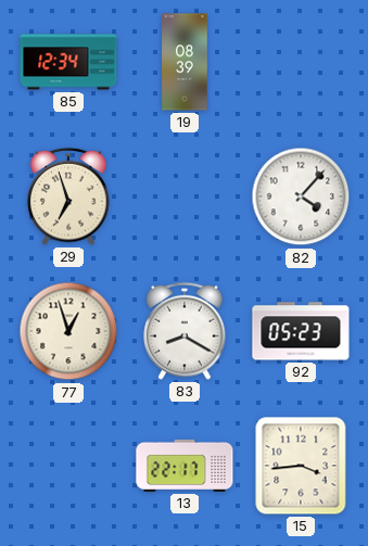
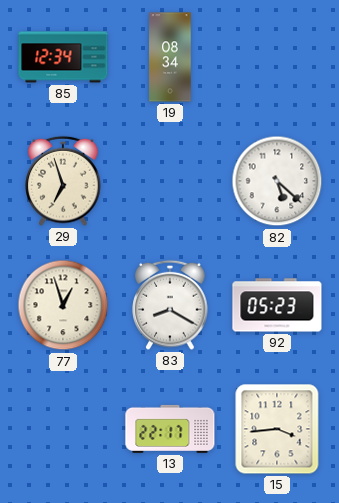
19: 08:39 -> 08:34
82: 4:07 -> 5:22
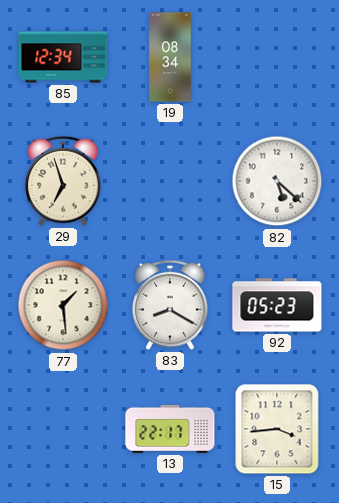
77: 12:57 -> 1:29
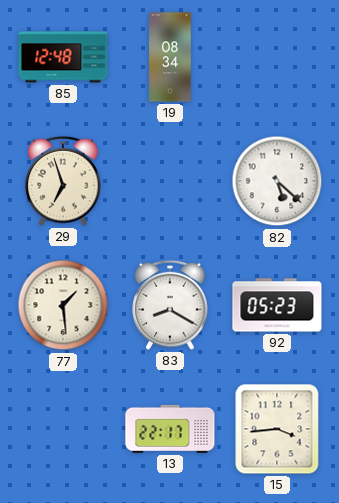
85: 12:34 -> 12:48
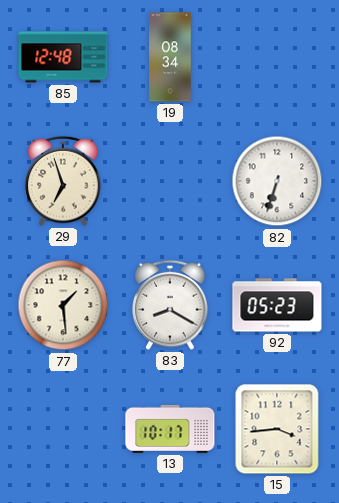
82: 5:22 -> 6:33
13: 22:17 -> 10:17
